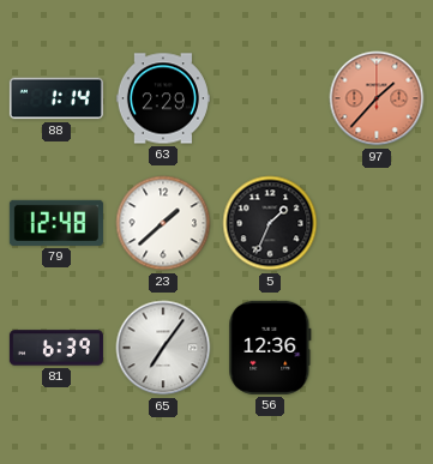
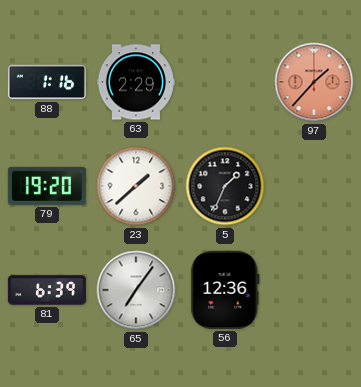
88: 1:14 -> 1:16
79: 12:48 -> 19:20
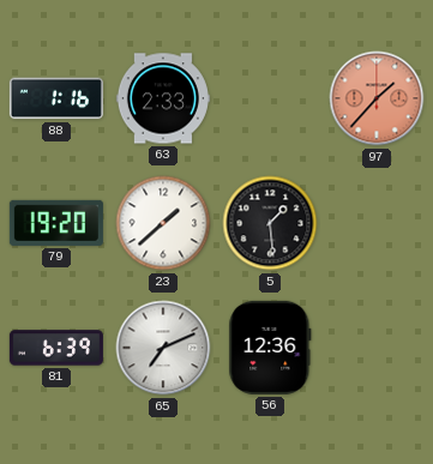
63: 2:29 -> 2:33
5: 1:34 -> 1:29
65: 7:06 -> 7:11
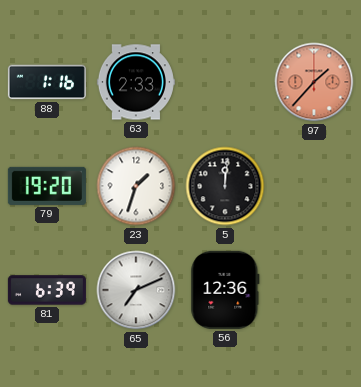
23: 1:38 -> 1:33
5: 1:29 -> 12:01
